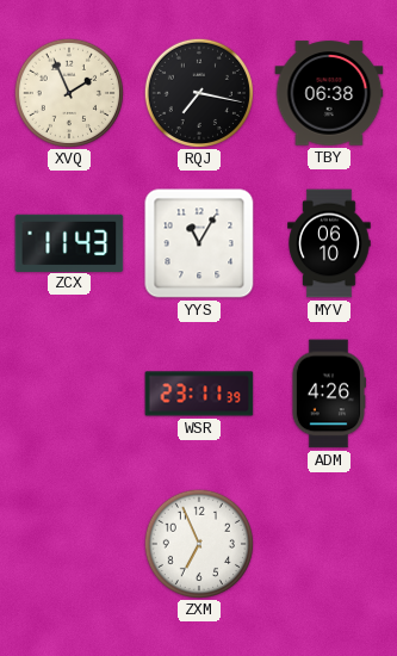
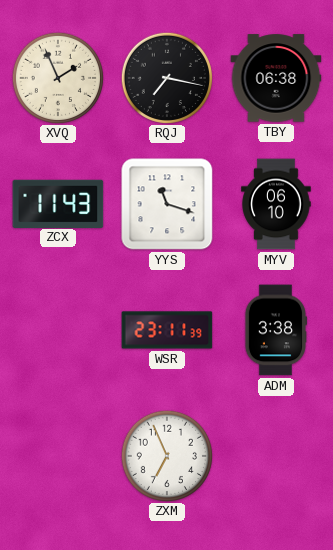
YYS: 11:05 -> 11:18
ADM: 4:26 -> 3:38
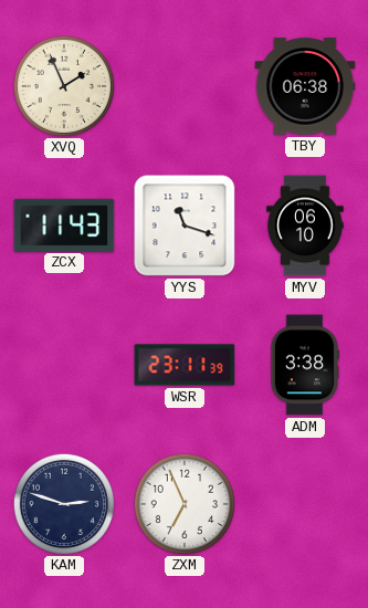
RQJ: 7:17 -> none
KAM: none -> 2:48
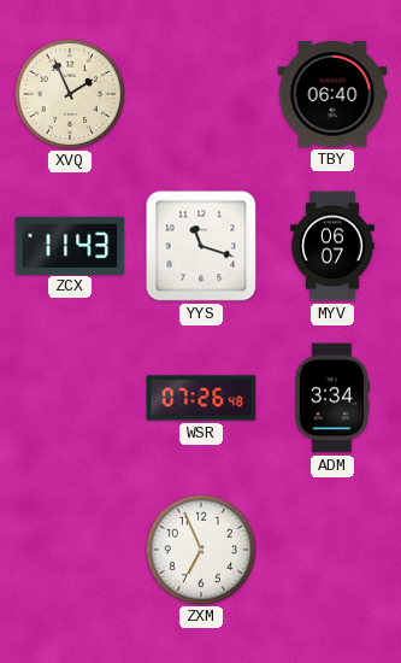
TBY: 06:38 -> 06:40
MYV: 06:10 -> 06:07
WSR: 23:11 -> 07:26
ADM: 3:38 -> 3:34
KAM: 2:48 -> none
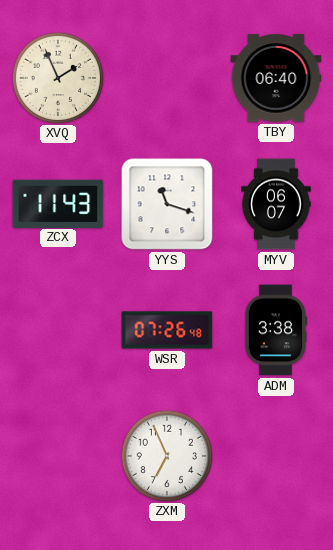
ADM: 3:34 -> 3:38
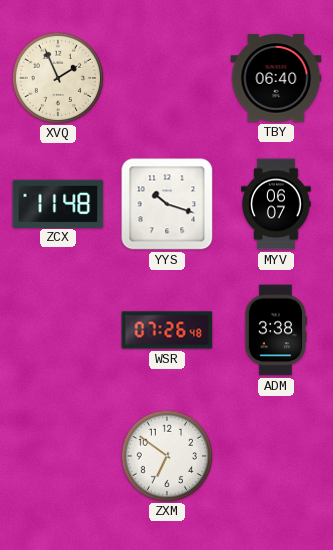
ZCX: 11:43 -> 11:48
YYS: 11:18 -> 10:18
ZXM: 6:56 -> 6:51
